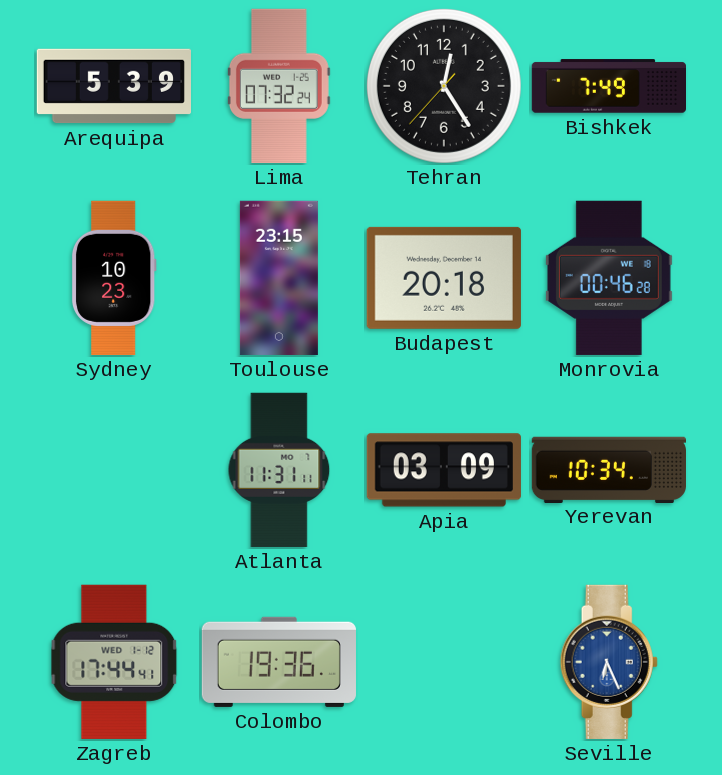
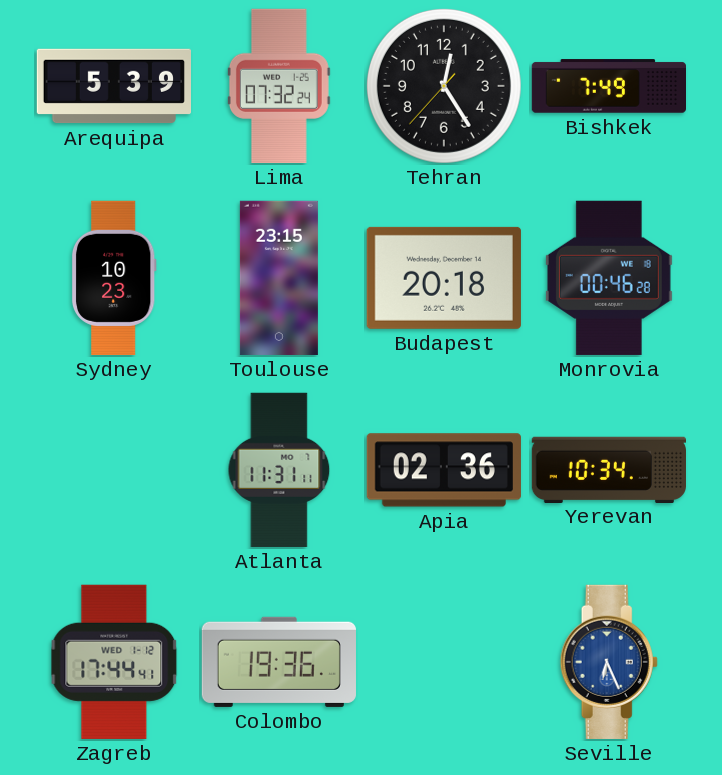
Apia: 03:09 -> 02:36
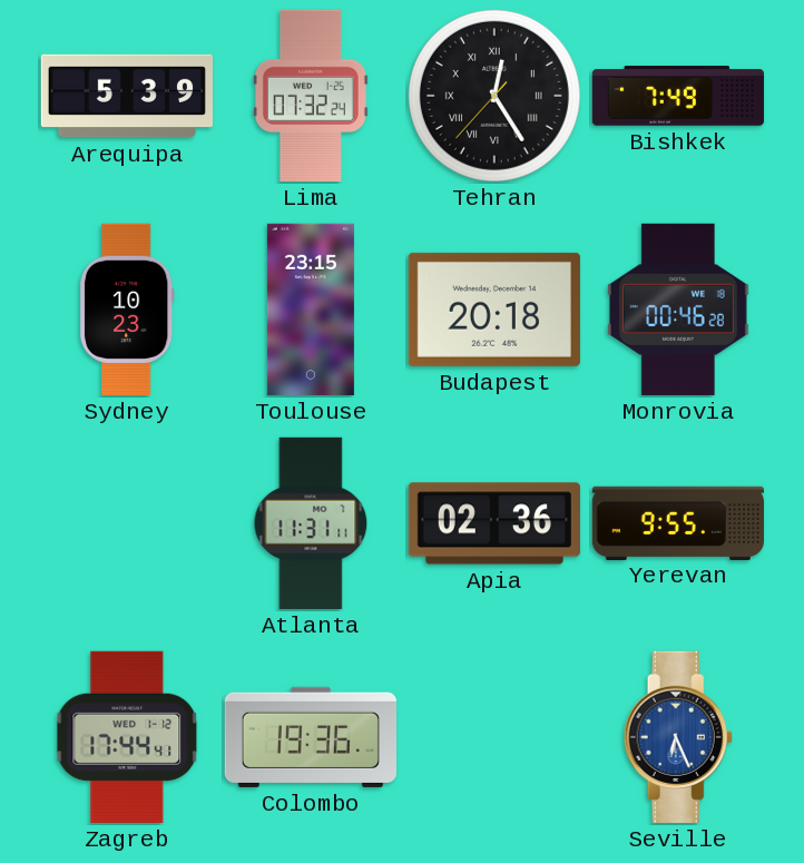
Tehran numerals: Arabic -> Roman
Yerevan: 10:34 -> 9:55
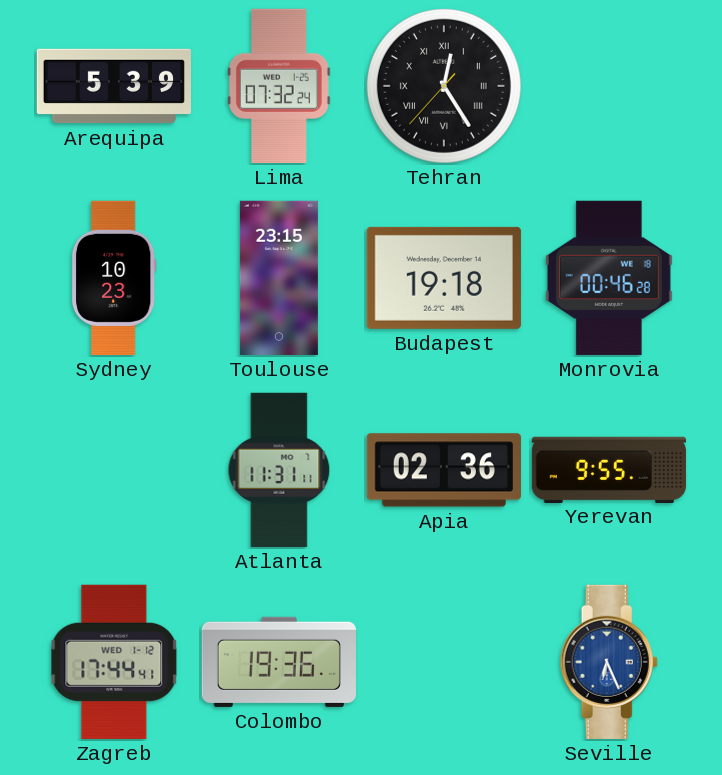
Bishkek: 7:49 -> none
Budapest: 20:18 -> 19:18
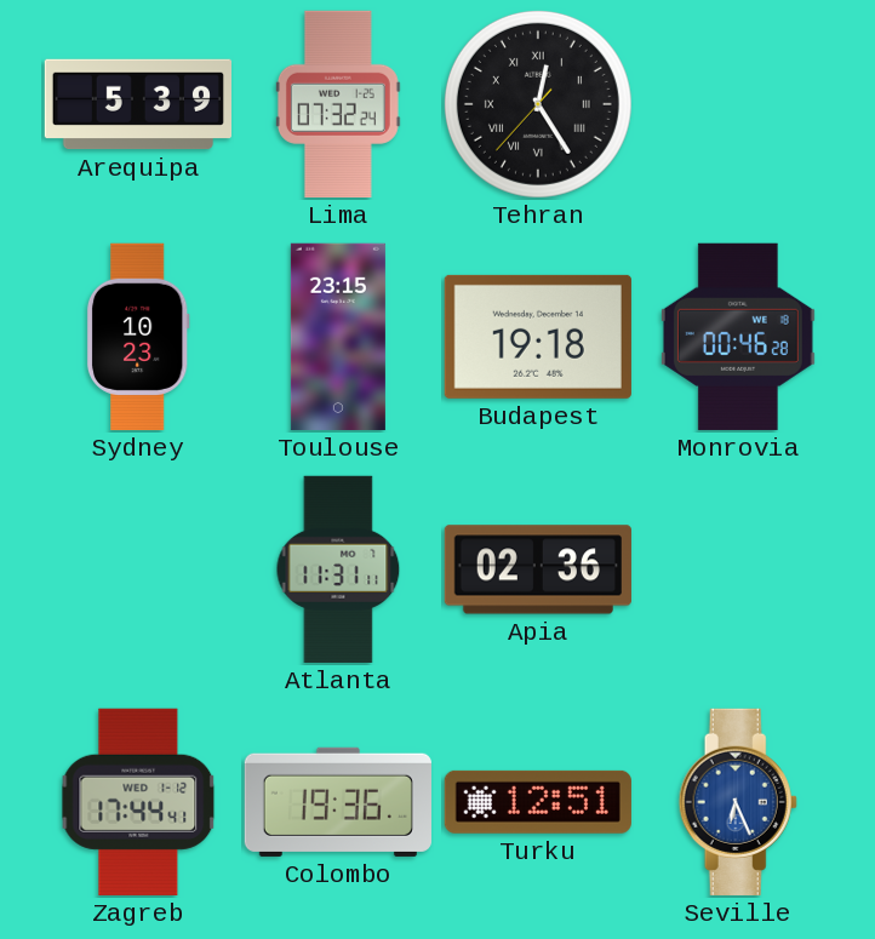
Yerevan: 9:55 -> none
Turku: none -> 12:51
